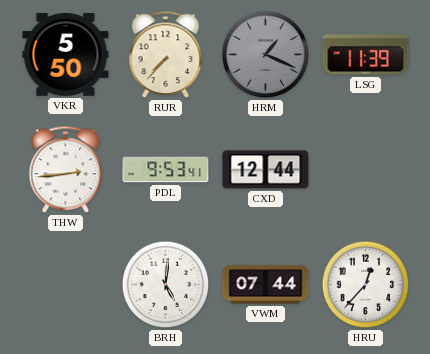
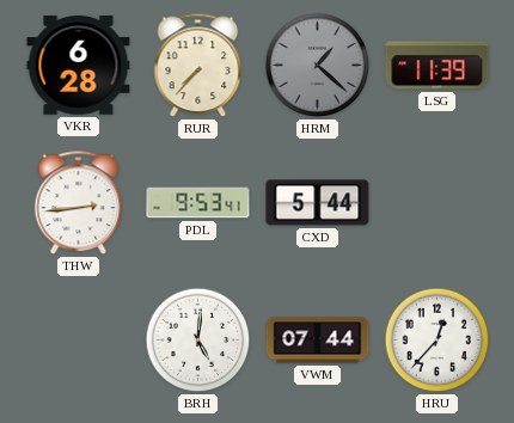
VKR: 5:50 -> 6:28
HRM: 1:19 -> 1:22
CXD: 12:44 -> 5:44
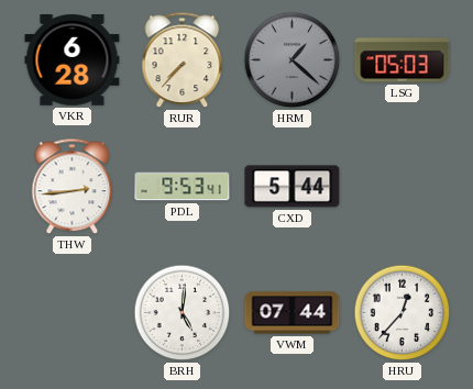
LSG: 11:39 -> 05:03
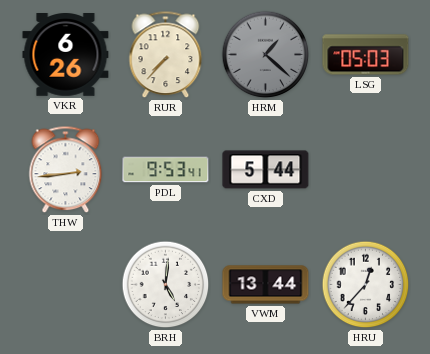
VKR: 6:28 -> 6:26
VWM: 07:44 -> 13:44
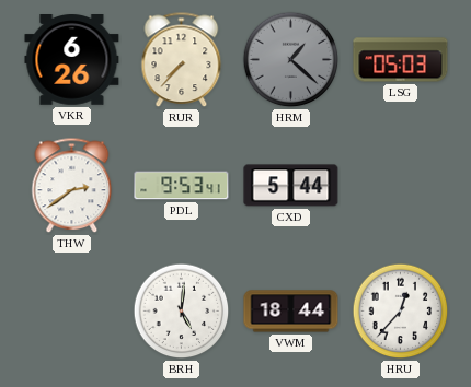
THW: 2:44 -> 2:39
VWM: 13:44 -> 18:44
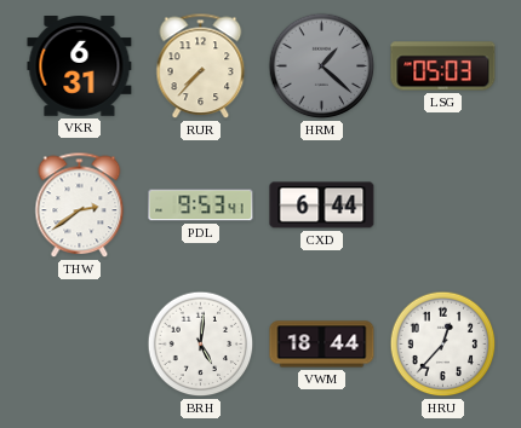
VKR: 6:26 -> 6:31
CXD: 5:44 -> 6:44
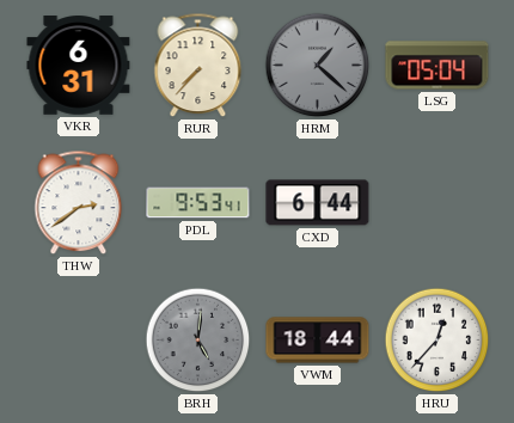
LSG: 05:03 -> 05:04
BRH dial: white -> grey
